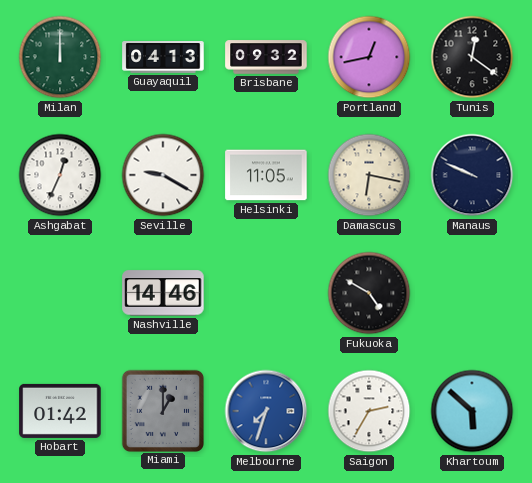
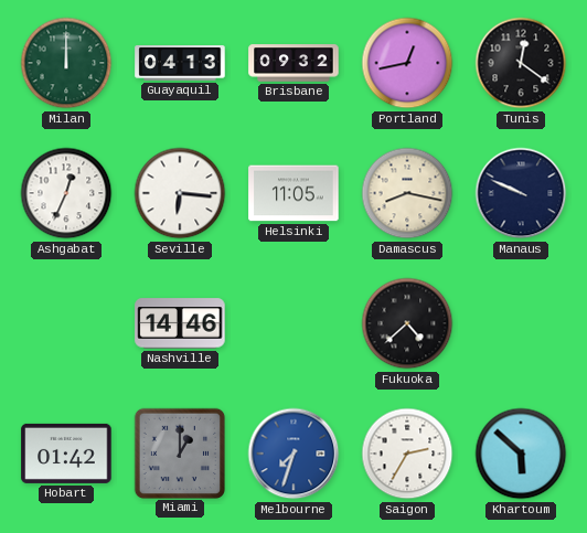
Seville: 9:20 -> 6:16
Damascus: 6:17 -> 8:17
Fukuoka: 4:50 -> 4:38
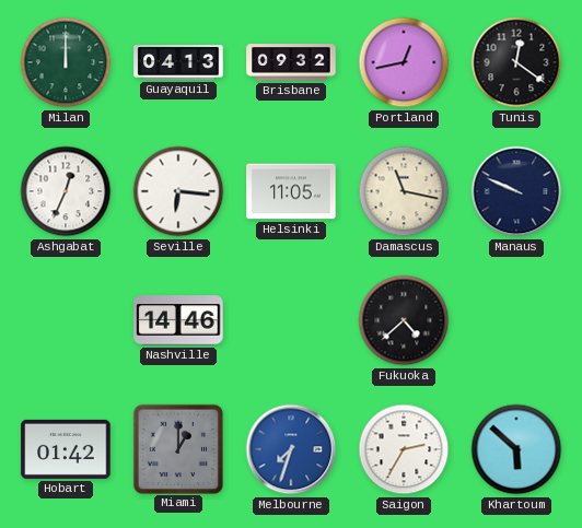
Damascus: 8:17 -> 11:17
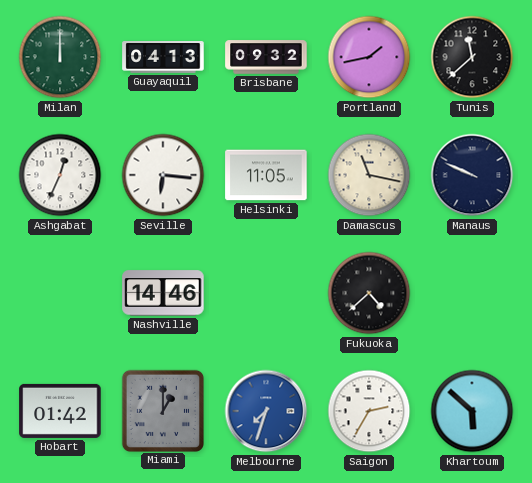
Portland: 12:43 -> 1:43
Tunis: 12:21 -> 11:38
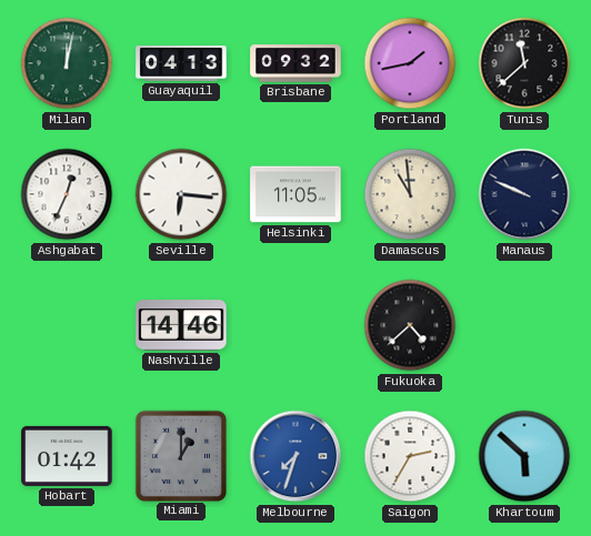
Milan: 12:00 -> 12:02
Damascus: 11:17 -> 10:59
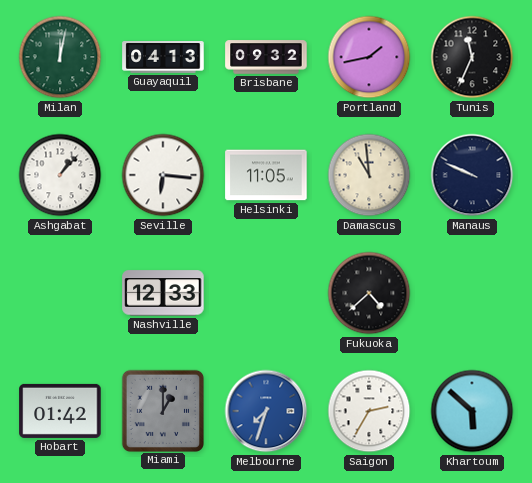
Tunis: 11:38 -> 11:34
Ashgabat: 12:34 -> 1:07
Nashville: 14:46 -> 12:33
